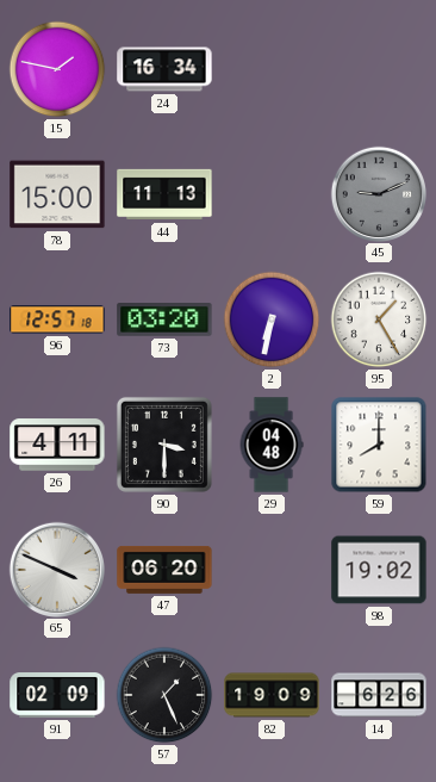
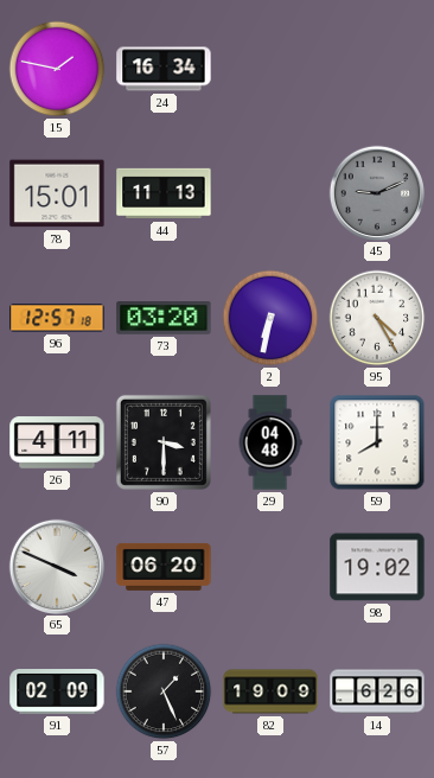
78: 15:00 -> 15:01
95: 1:25 -> 4:25
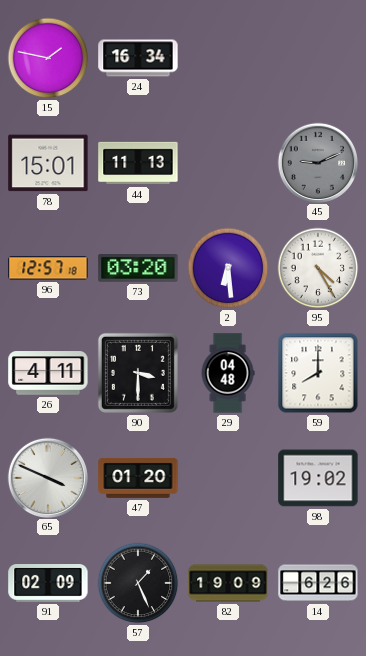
2: 6:32 -> 6:29
47: 06:20 -> 01:20
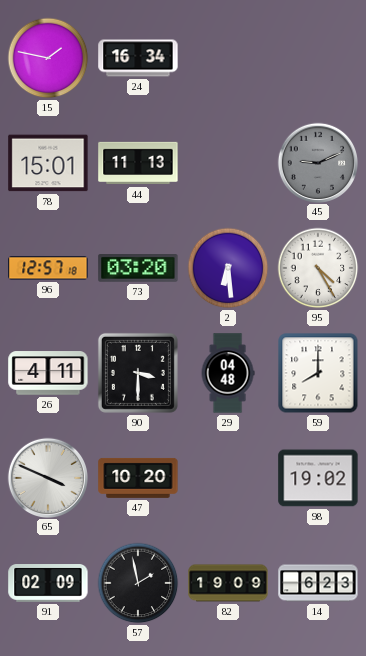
47: 01:20 -> 10:20
57: 1:26 -> 1:58
14: 6:26 -> 6:23
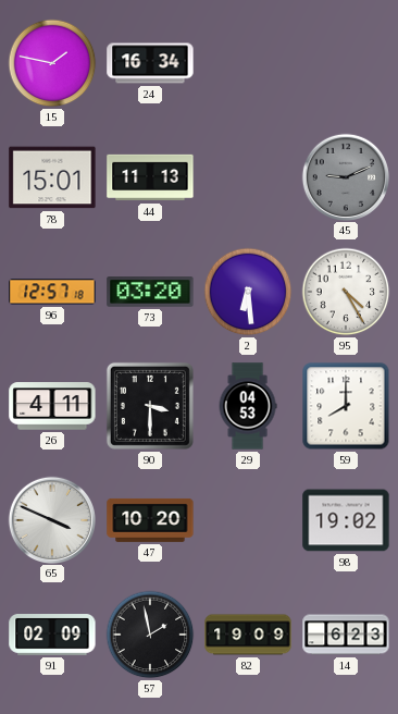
29: 04:48 -> 04:53
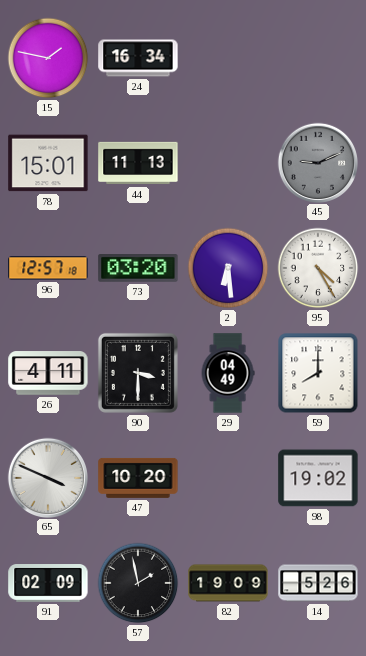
29: 04:53 -> 04:49
14: 6:23 -> 5:26
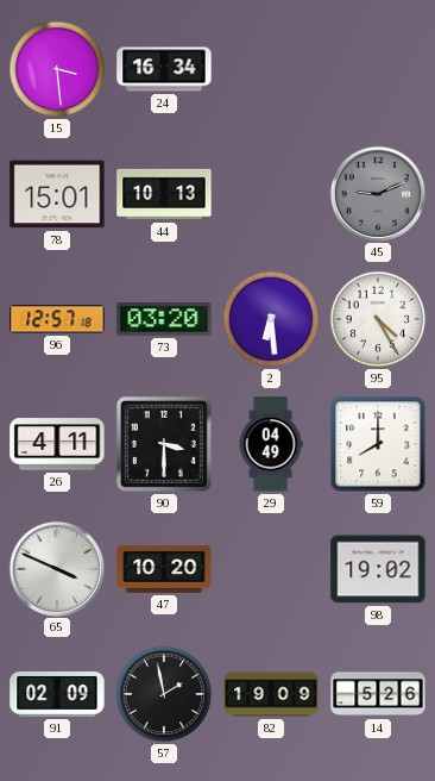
15: 1:47 -> 3:29
44: 11:13 -> 10:13
